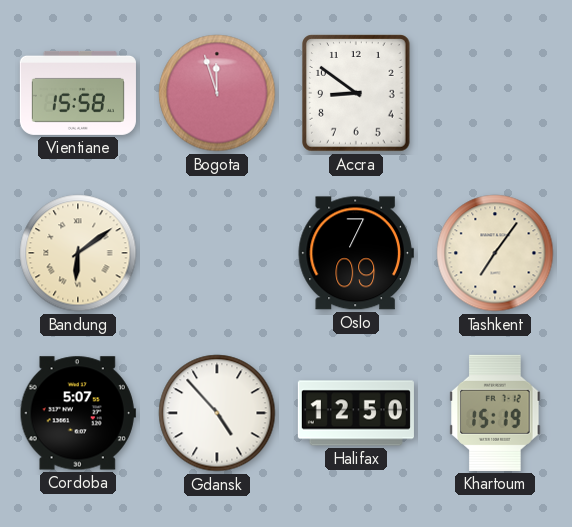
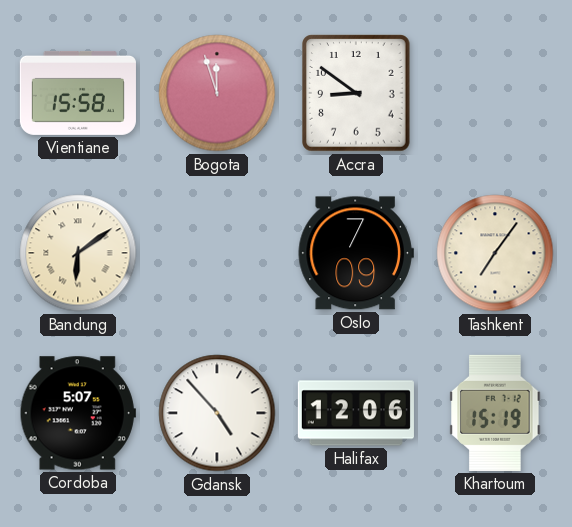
Halifax: 12:50 -> 12:06
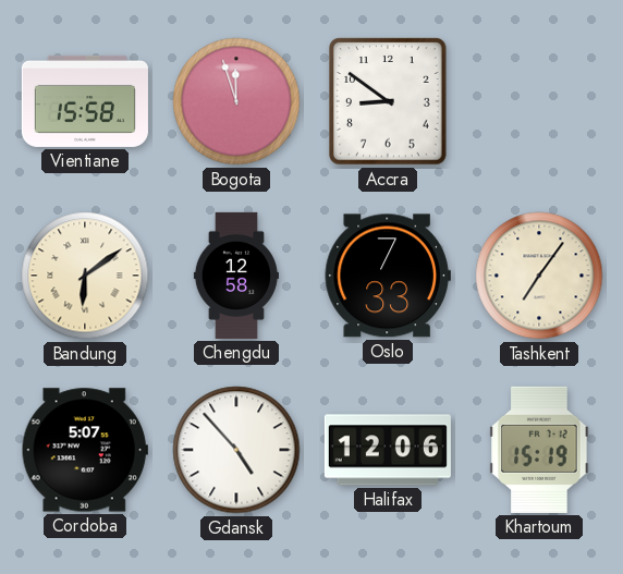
Chengdu: none -> 12:58
Oslo: 7:09 -> 7:33
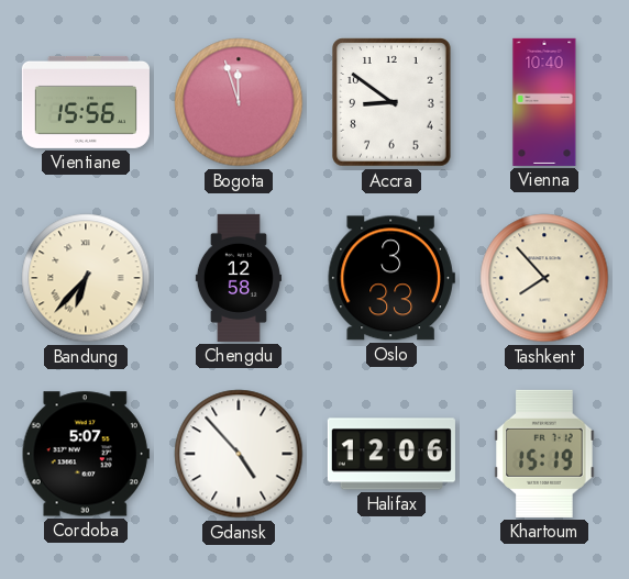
Vientiane: 15:58 -> 15:56
Vienna: none -> 10:40
Bandung: 6:09 -> 6:37
Oslo: 7:33 -> 3:33
Tashkent: 7:06 -> 7:53
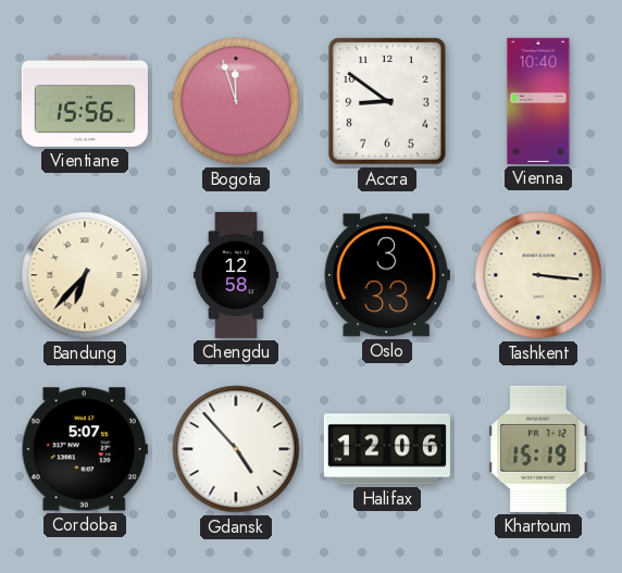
Tashkent: 7:53 -> 3:16
